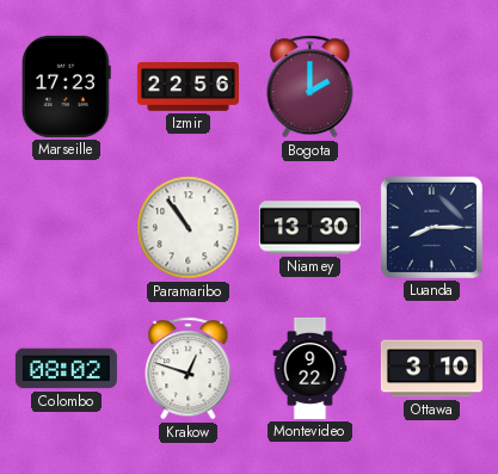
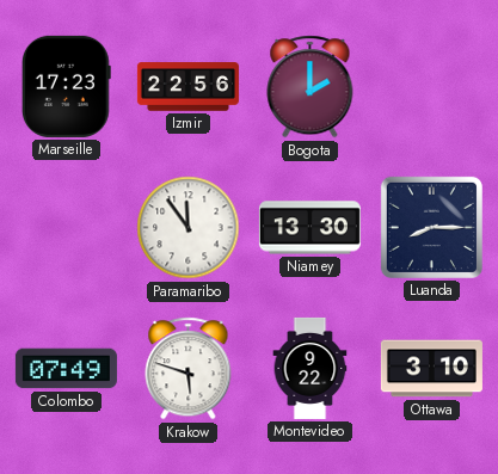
Paramaribo: 10:54 -> 11:54
Colombo: 08:02 -> 07:49
Krakow: 12:48 -> 5:48
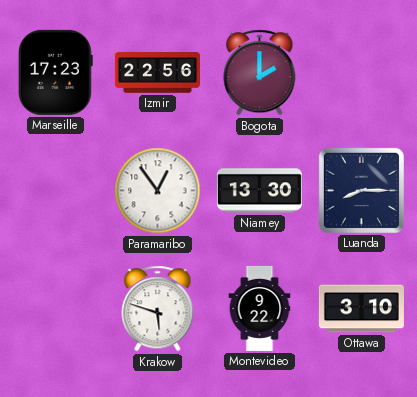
Paramaribo: 11:54 -> 12:54
Colombo: 07:49 -> none
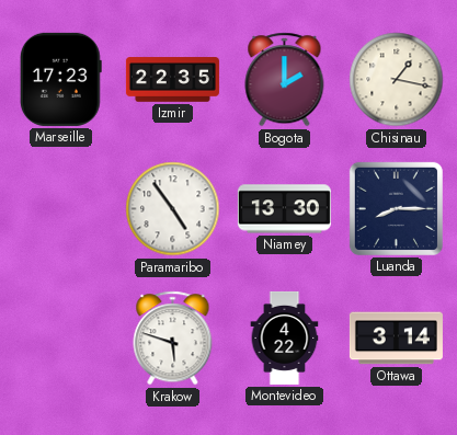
Izmir: 22:56 -> 22:35
Chisinau: none -> 1:17
Paramaribo: 12:54 -> 4:54
Montevideo: 9:22 -> 4:22
Ottawa: 3:10 -> 3:14
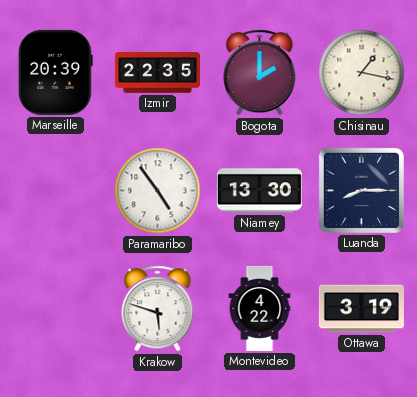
Marseille: 17:23 -> 20:39
Ottawa: 3:14 -> 3:19
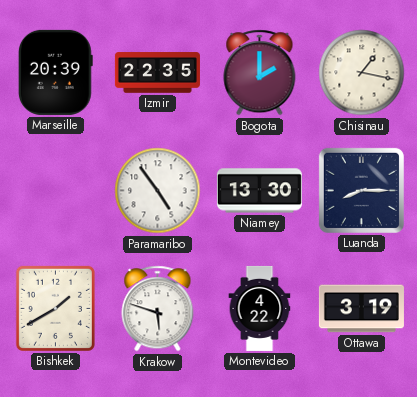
Bishkek: none -> 1:40
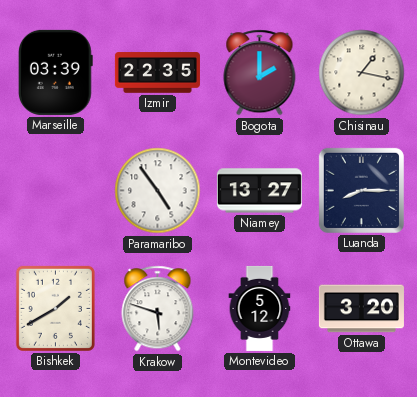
Marseille: 20:39 -> 03:39
Niamey: 13:30 -> 13:27
Montevideo: 4:22 -> 5:12
Ottawa: 3:19 -> 3:20
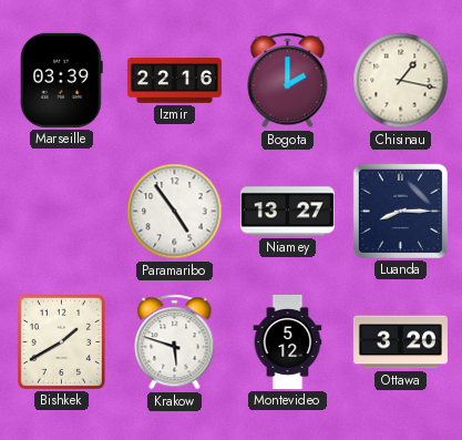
Izmir: 22:35 -> 22:16
